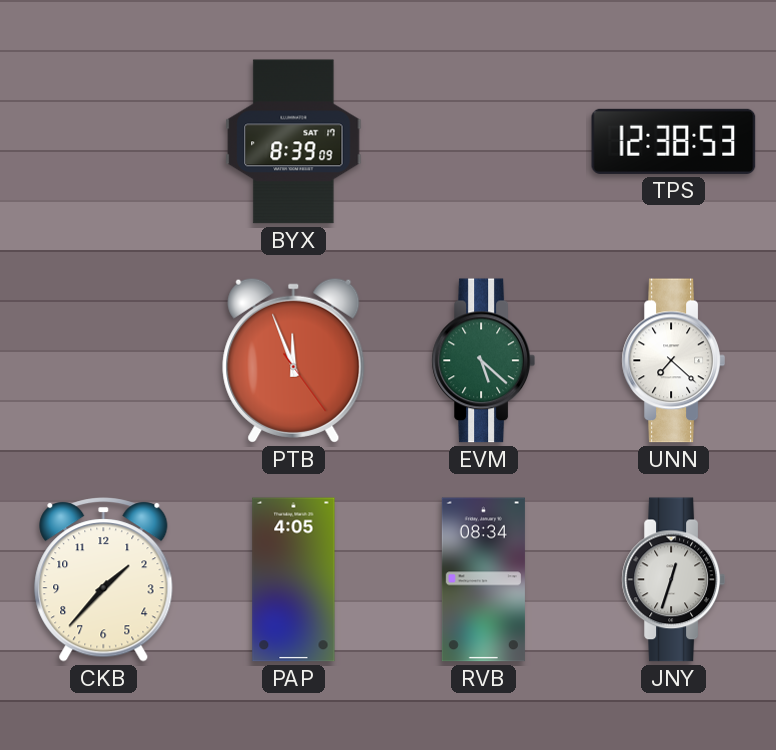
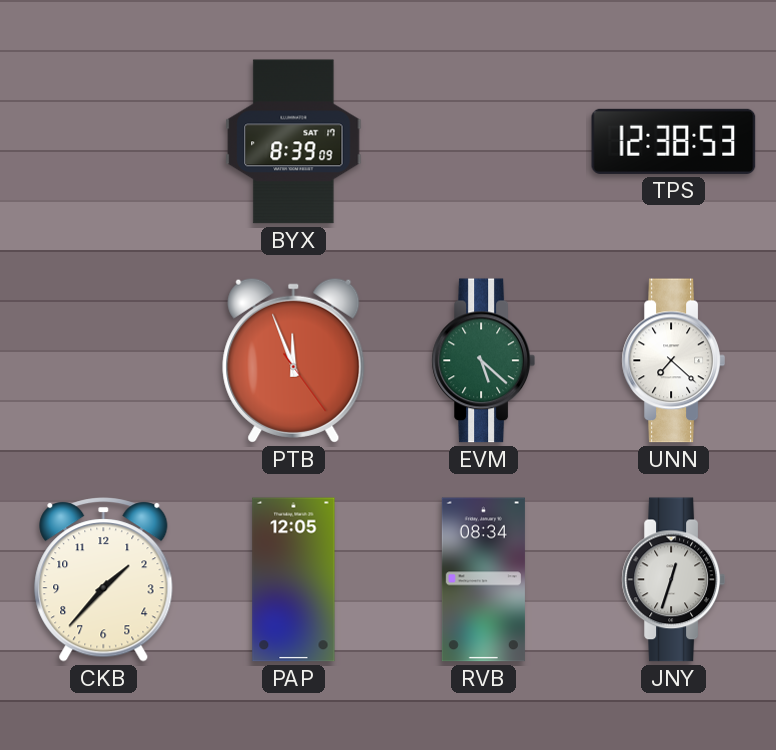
PAP: 4:05 -> 12:05
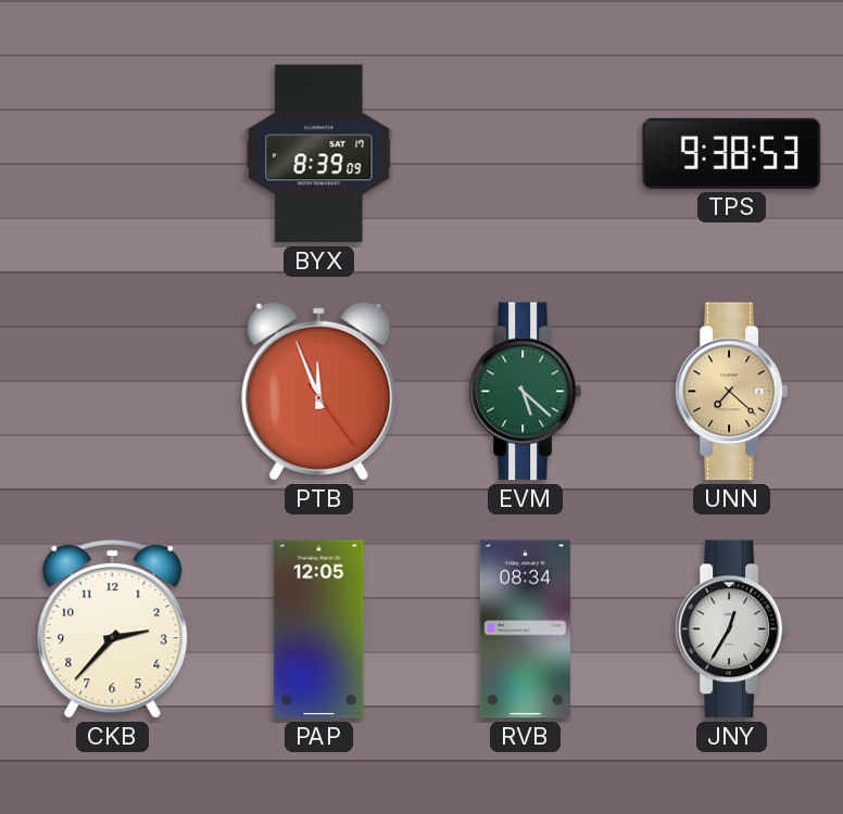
TPS: 12:38 -> 9:38
UNN dial: white -> champagne
CKB: 1:37 -> 2:37
JNY: 12:33 -> 12:35
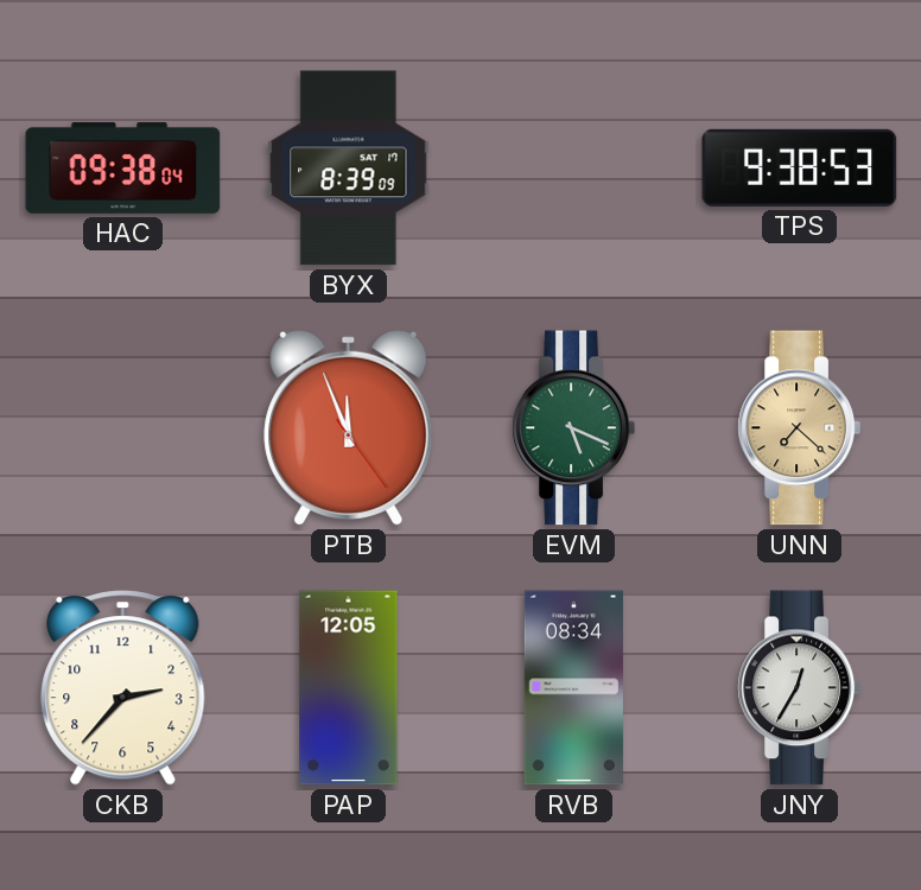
HAC: none -> 09:38
EVM: 5:22 -> 5:19
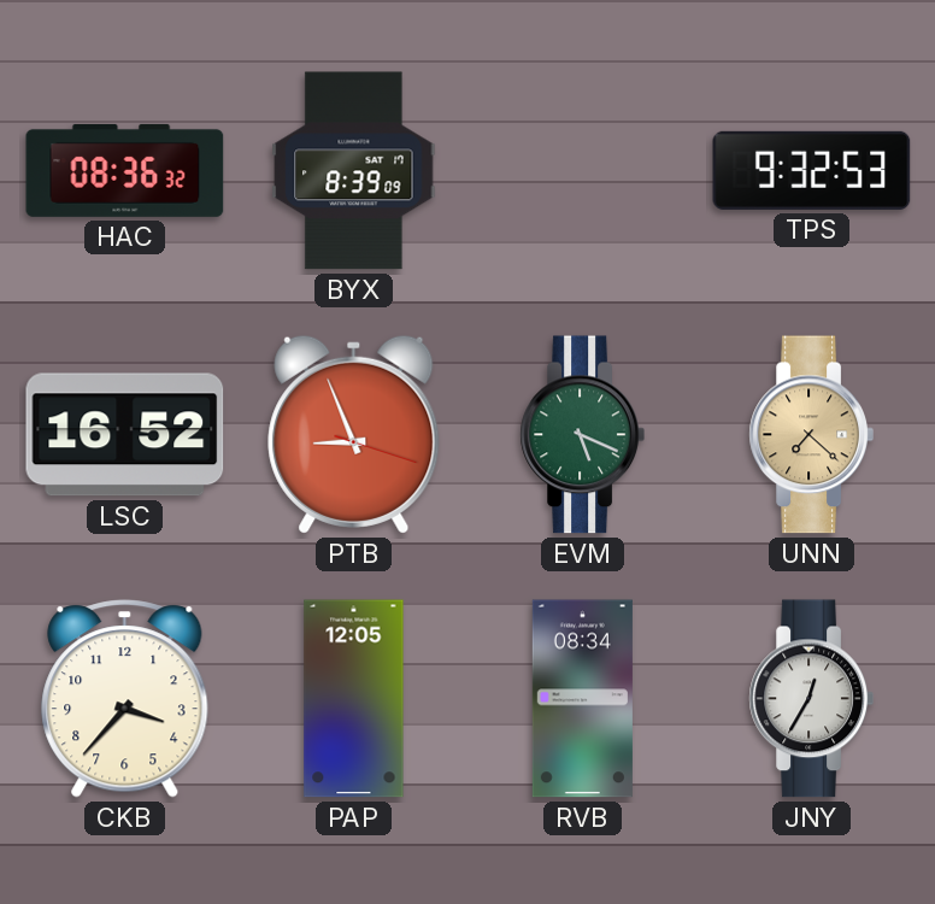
HAC: 09:38 -> 08:36
TPS: 9:38 -> 9:32
LSC: none -> 16:52
PTB: 11:56 -> 8:56
CKB: 2:37 -> 3:37
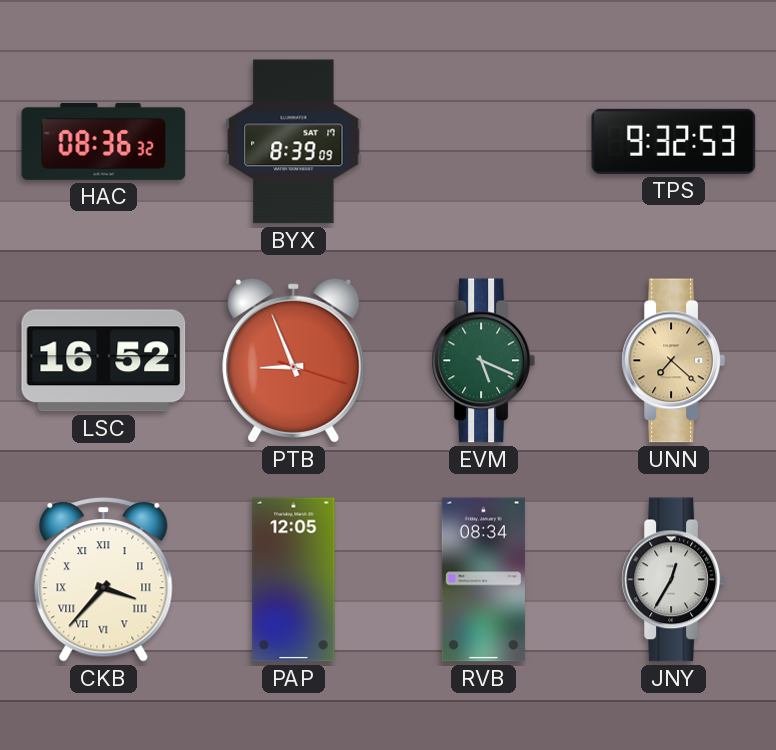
CKB numerals: Arabic -> Roman
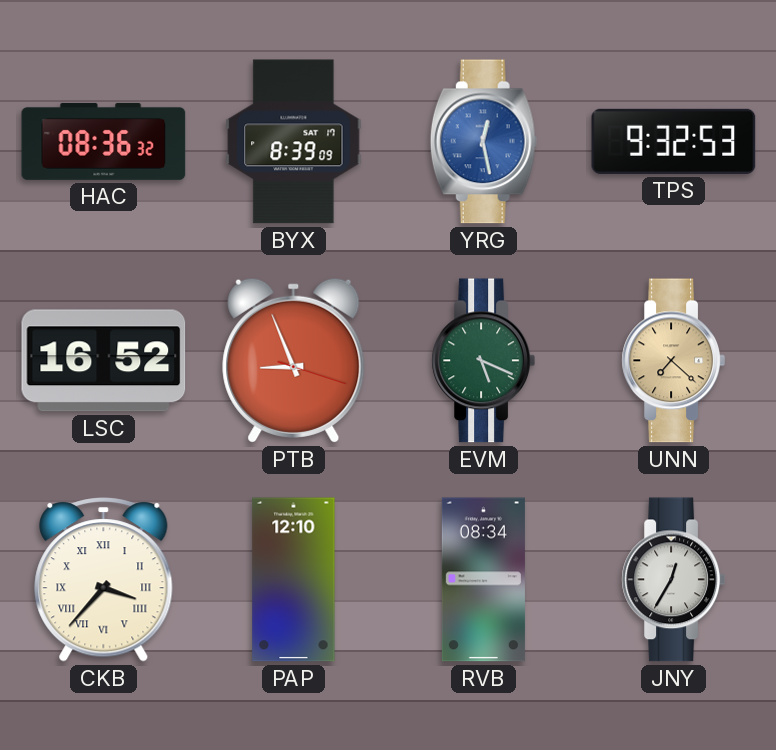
YRG: none -> 12:28
PAP: 12:05 -> 12:10
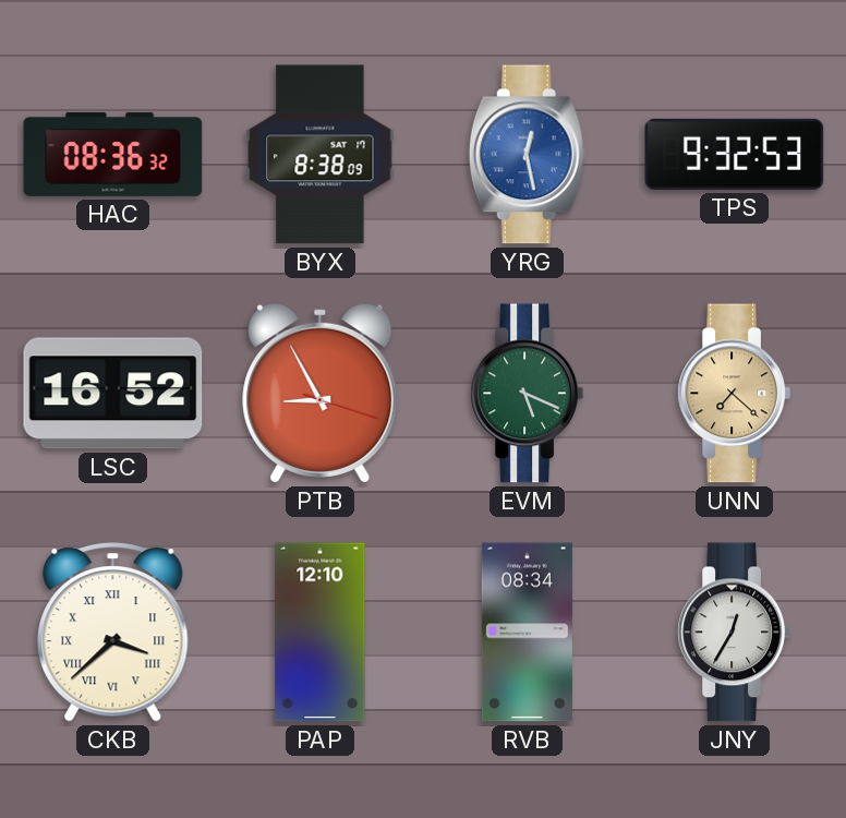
BYX: 8:39 -> 8:38
PTB: 8:56 -> 8:55
CKB: 3:37 -> 3:38
